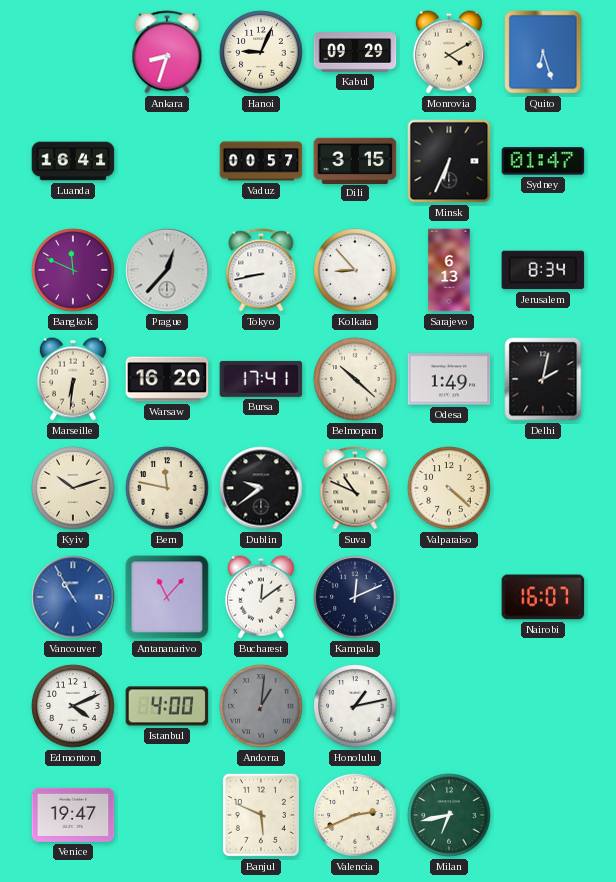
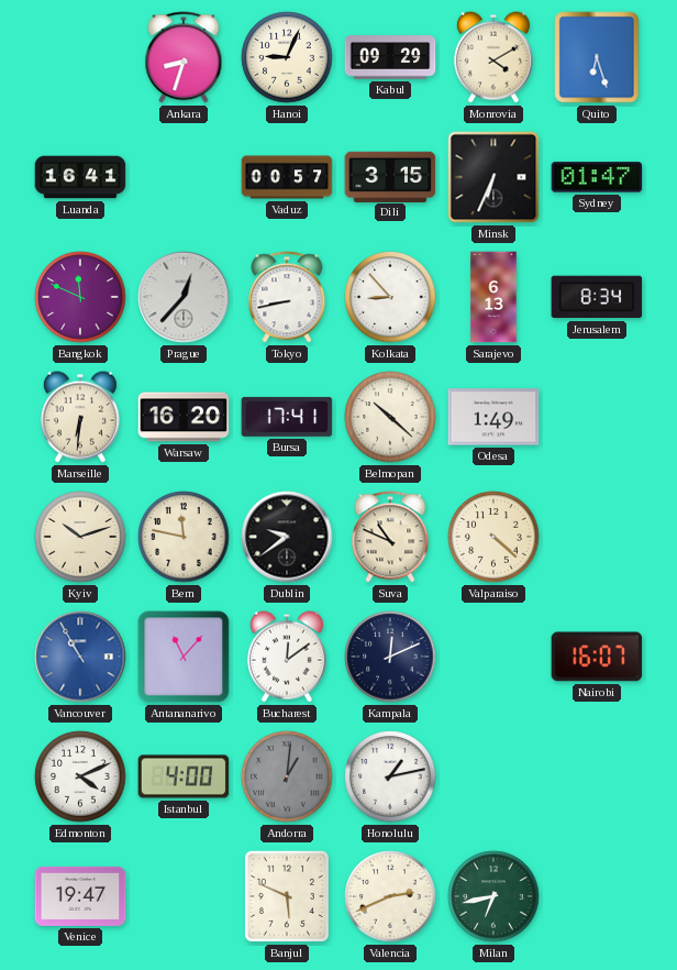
Delhi: 2:02 -> none
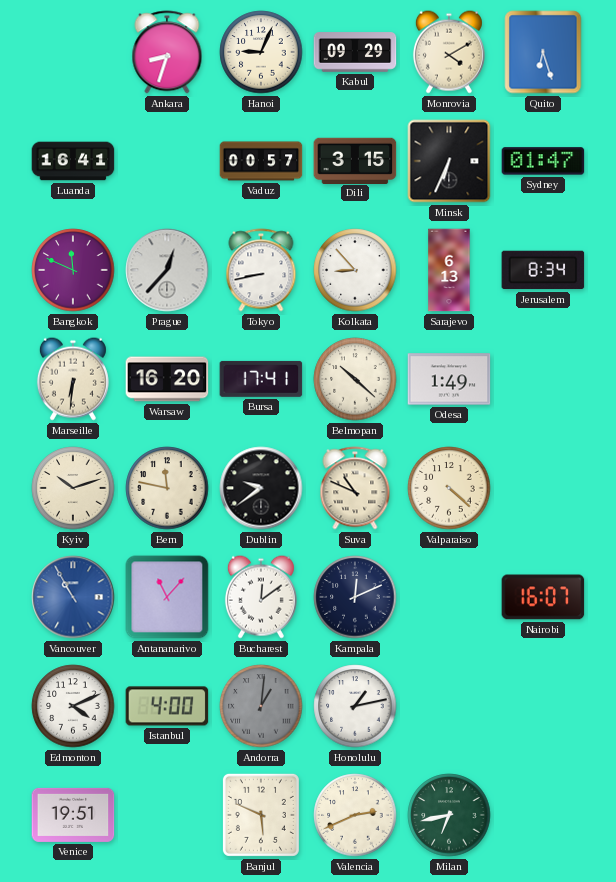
Venice: 19:47 -> 19:51
